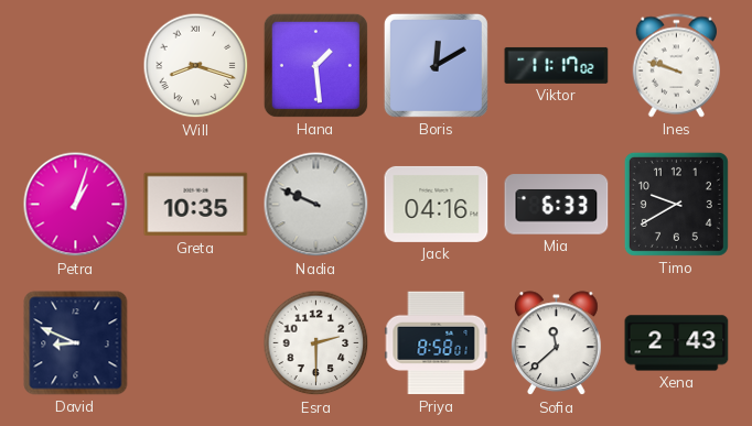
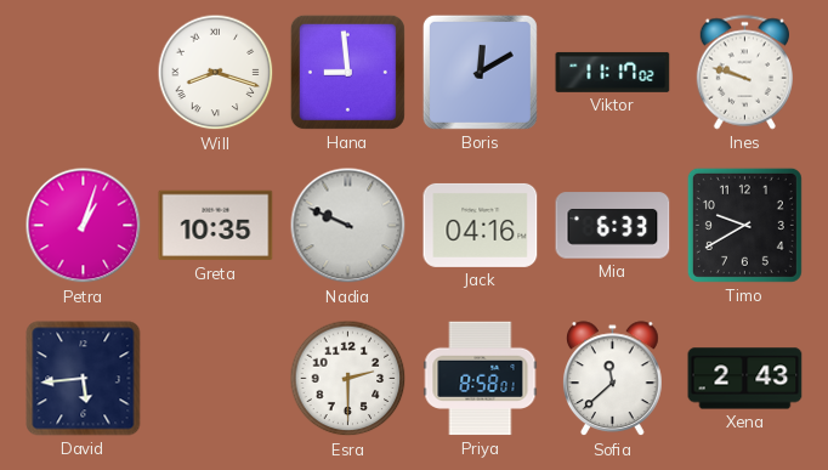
Hana: 1:29 -> 8:59
David: 8:49 -> 5:44
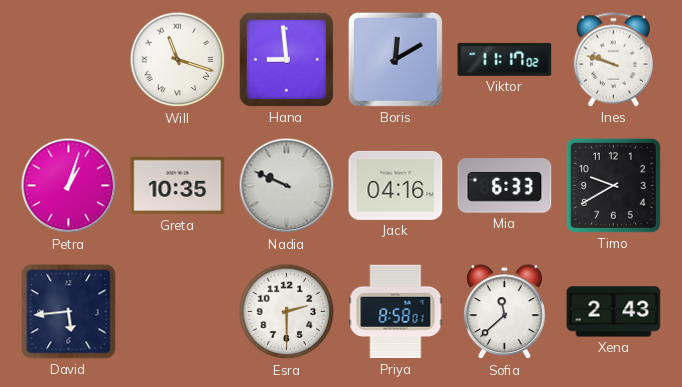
Will: 8:18 -> 11:18
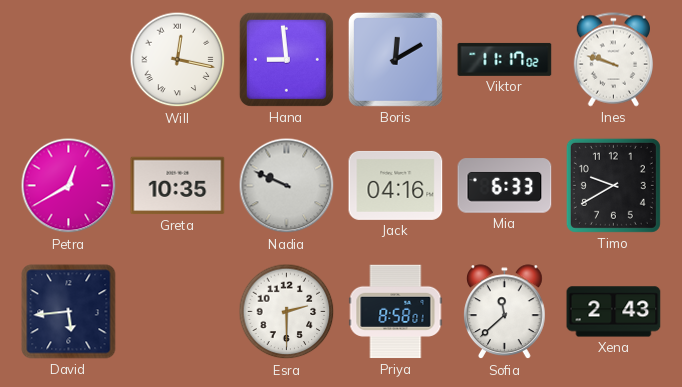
Will: 11:18 -> 12:17
Petra: 1:03 -> 12:40
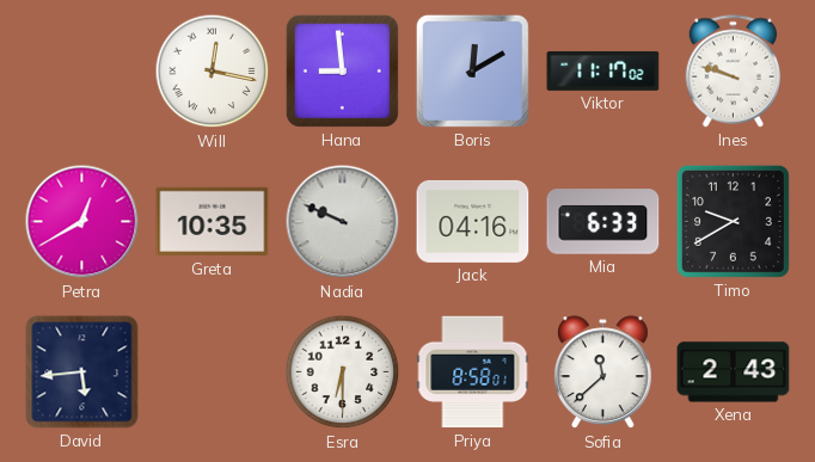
Esra: 2:30 -> 6:30
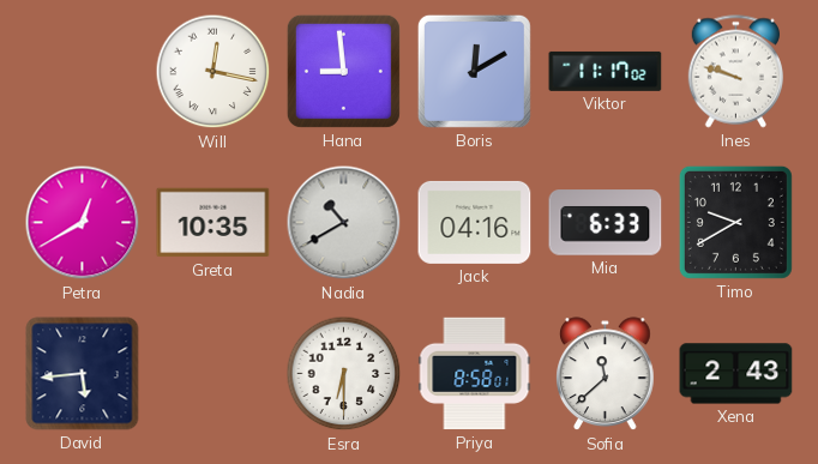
Nadia: 9:49 -> 10:40
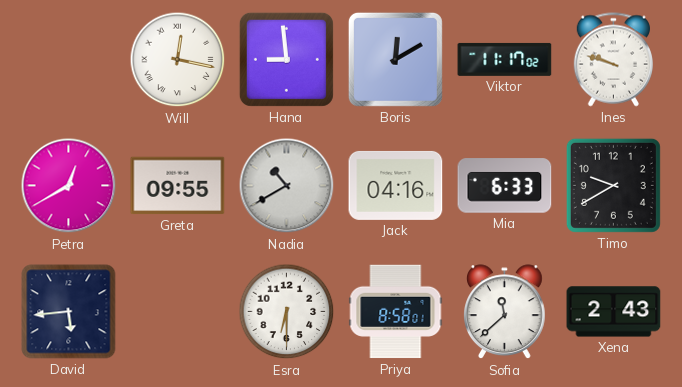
Greta: 10:35 -> 09:55
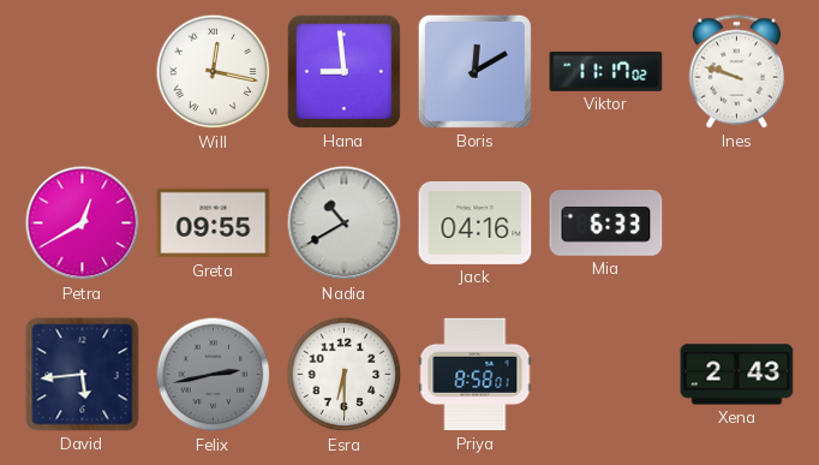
Timo: 9:40 -> none
Felix: none -> 2:43
Sofia: 11:38 -> none
